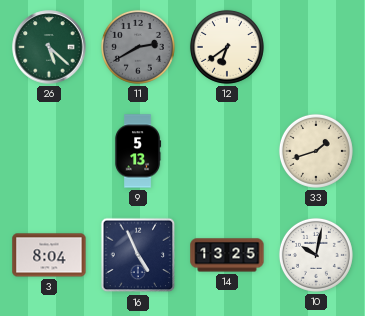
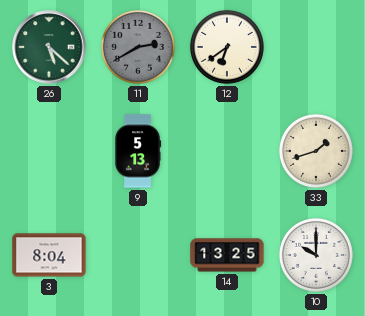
16: 4:56 -> none
10: 10:02 -> 10:00
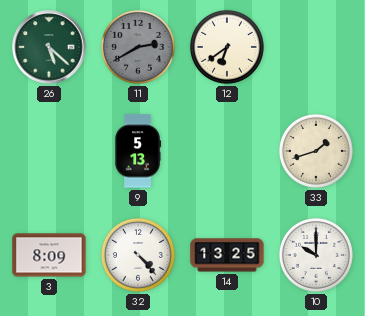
3: 8:04 -> 8:09
32: none -> 4:23
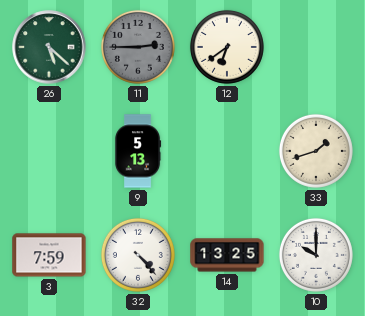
11: 2:40 -> 2:45
3: 8:09 -> 7:59
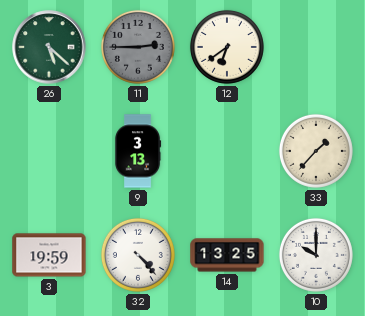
9: 5:13 -> 3:13
33: 1:42 -> 1:37
3: 7:59 -> 19:59
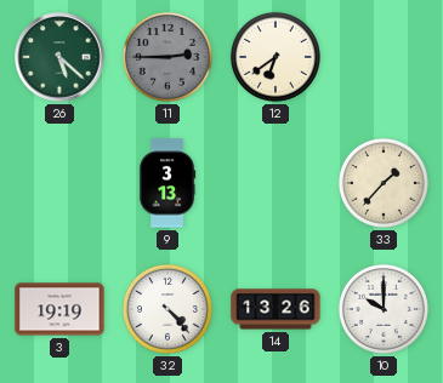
3: 19:59 -> 19:19
14: 13:25 -> 13:26
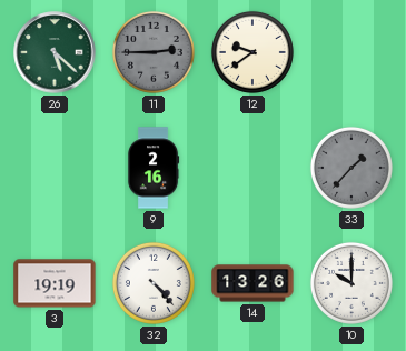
12: 6:39 -> 9:39
9: 3:13 -> 2:16
33 dial: cream -> grey
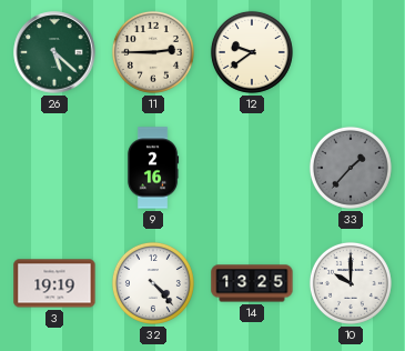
11 dial: grey -> cream
14: 13:26 -> 13:25
